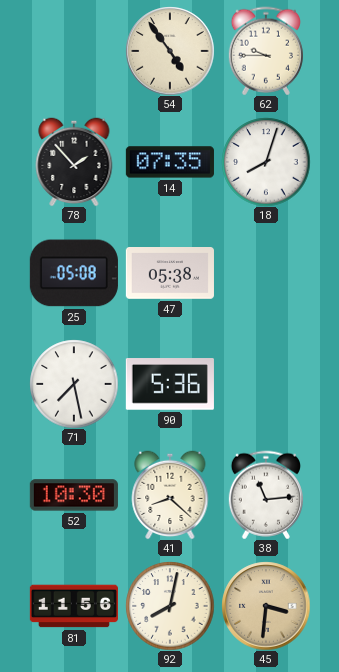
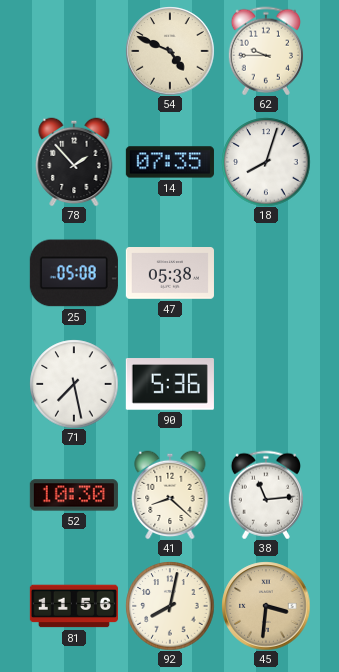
54: 4:54 -> 4:49
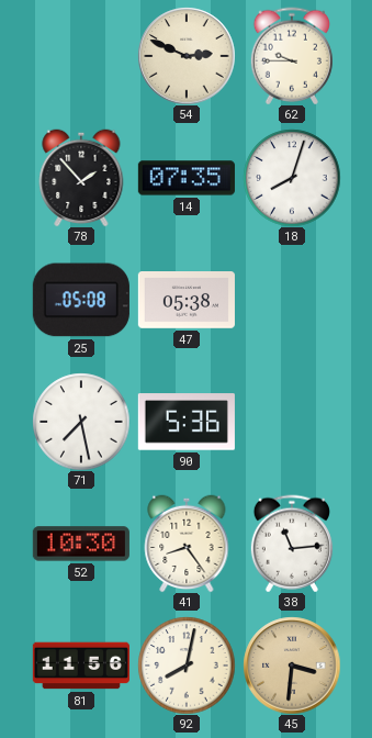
54: 4:49 -> 2:49
41: 8:22 -> 8:24
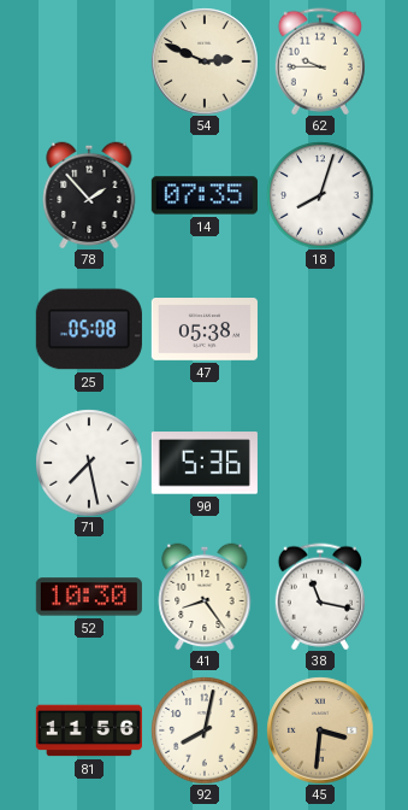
38: 11:14 -> 11:17
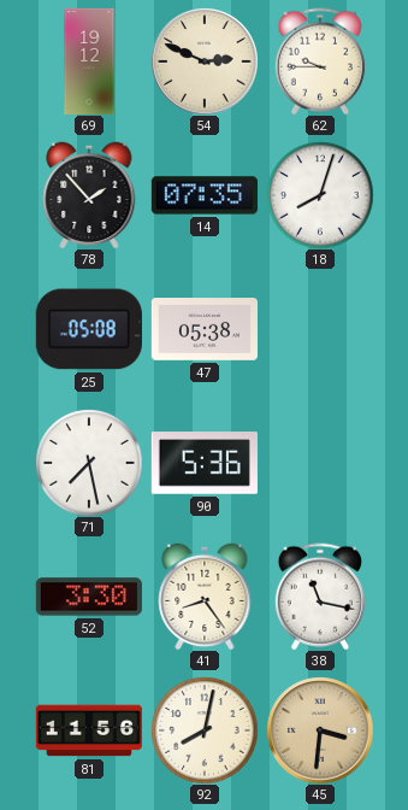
69: none -> 19:12
52: 10:30 -> 3:30
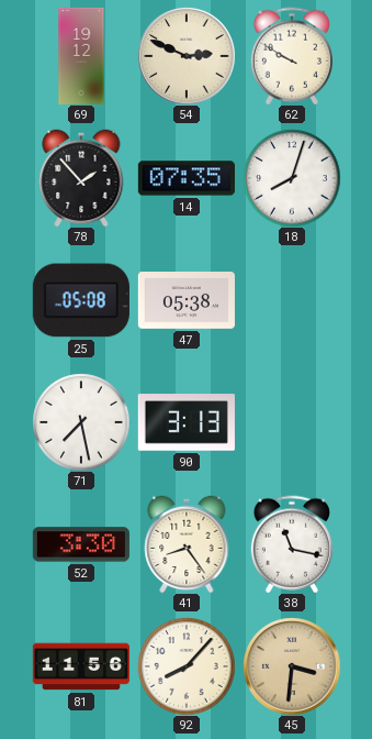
62: 9:45 -> 9:50
90: 5:36 -> 3:13
92: 8:02 -> 8:07
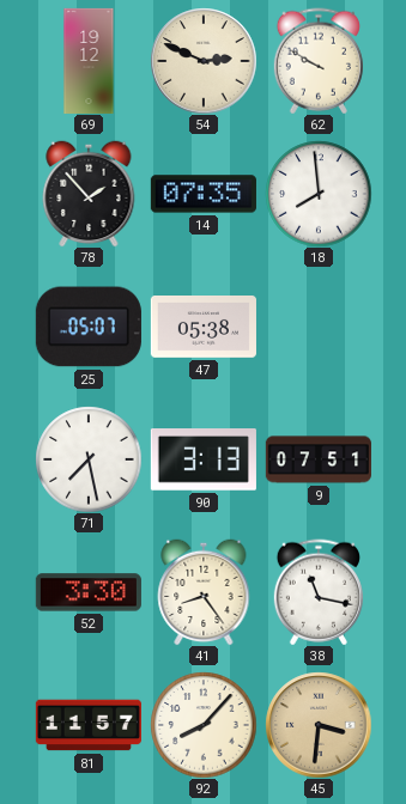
18: 8:03 -> 7:59
25: 05:08 -> 05:07
9: none -> 07:51
81: 11:56 -> 11:57
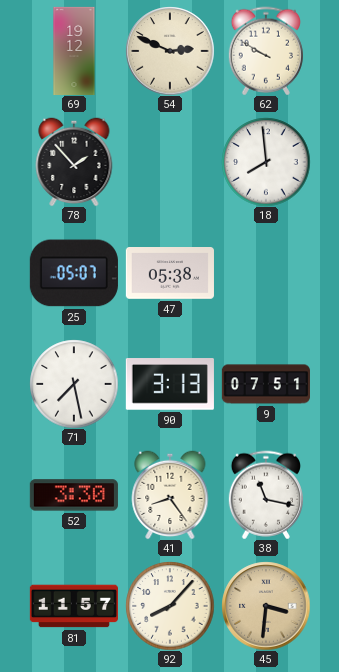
14: 07:35 -> none
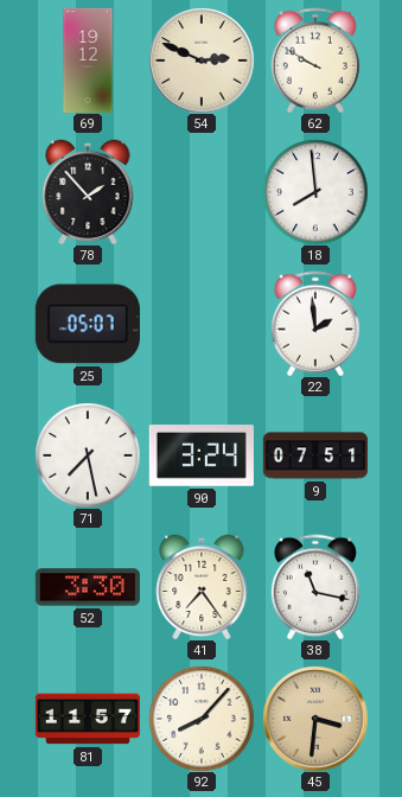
47: 05:38 -> none
22: none -> 1:59
90: 3:13 -> 3:24
41: 8:24 -> 7:24
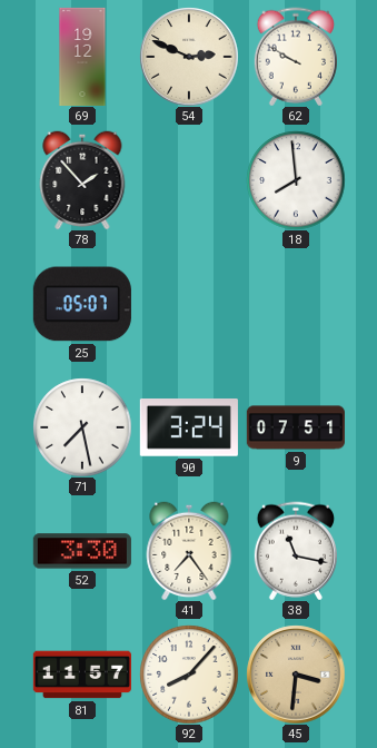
22: 1:59 -> none
